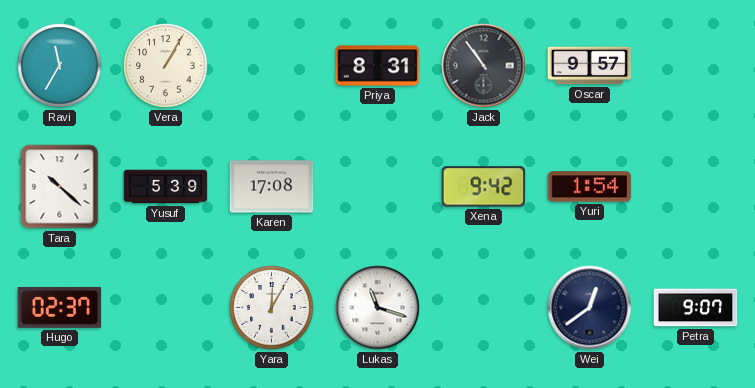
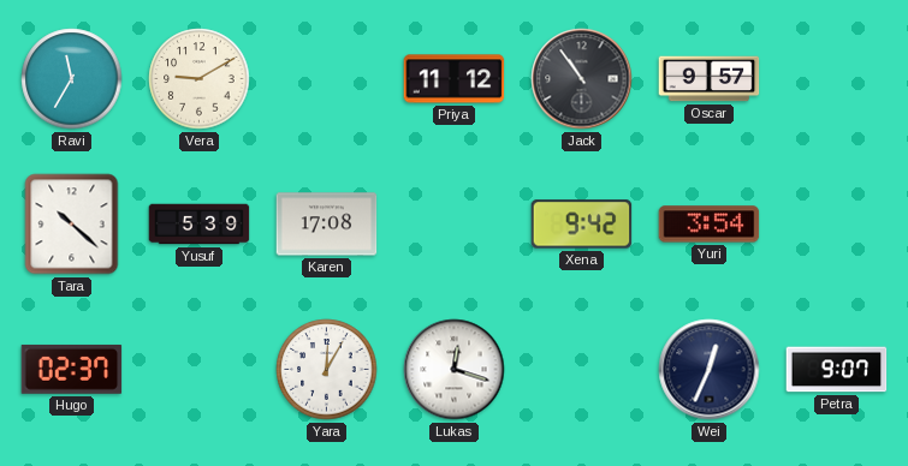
Vera: 1:05 -> 9:10
Priya: 8:31 -> 11:12
Yuri: 1:54 -> 3:54
Lukas: 11:18 -> 12:18
Wei: 12:39 -> 12:34
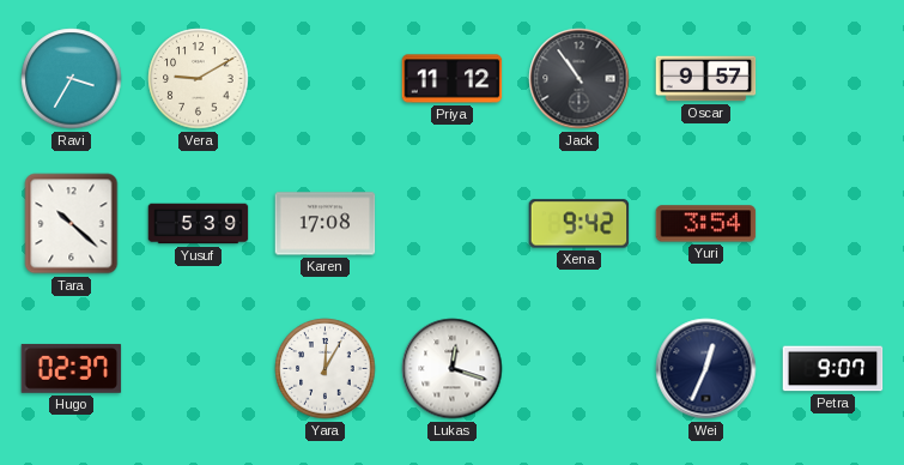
Ravi: 11:35 -> 3:35
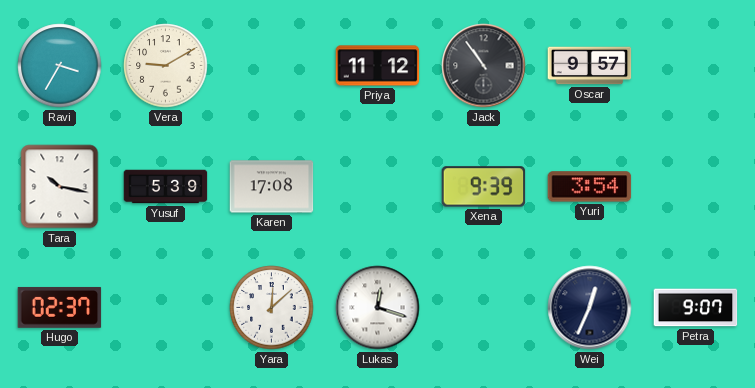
Tara: 10:22 -> 10:17
Xena: 9:42 -> 9:39
Yara: 12:05 -> 12:08
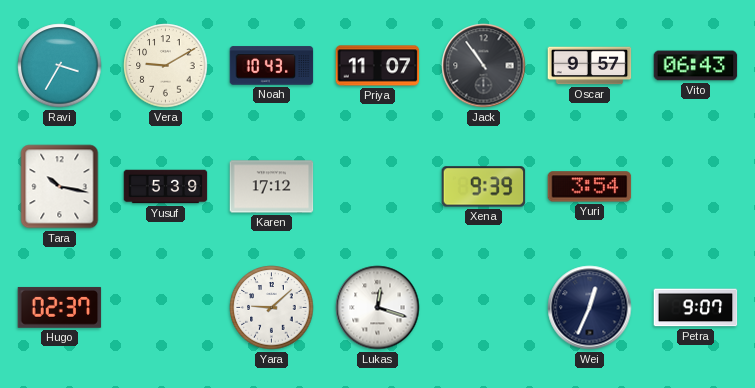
Noah: none -> 10:43
Priya: 11:12 -> 11:07
Vito: none -> 06:43
Karen: 17:08 -> 17:12
Yara: 12:08 -> 9:08
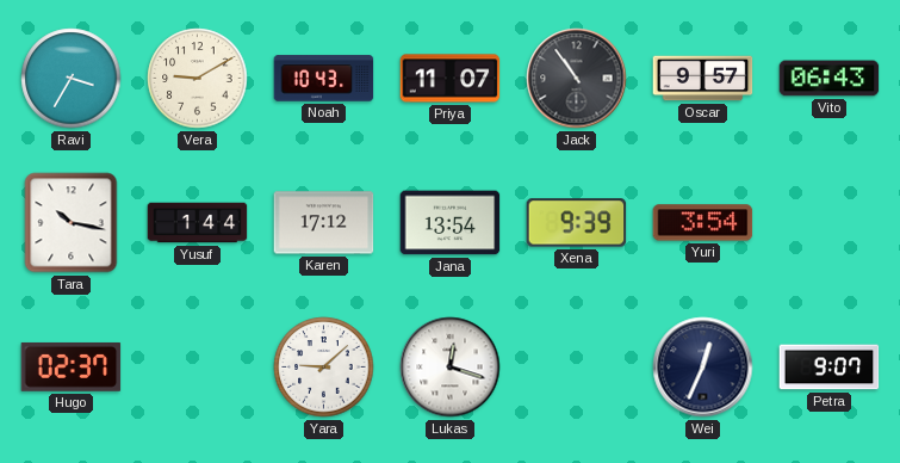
Yusuf: 5:39 -> 1:44
Jana: none -> 13:54
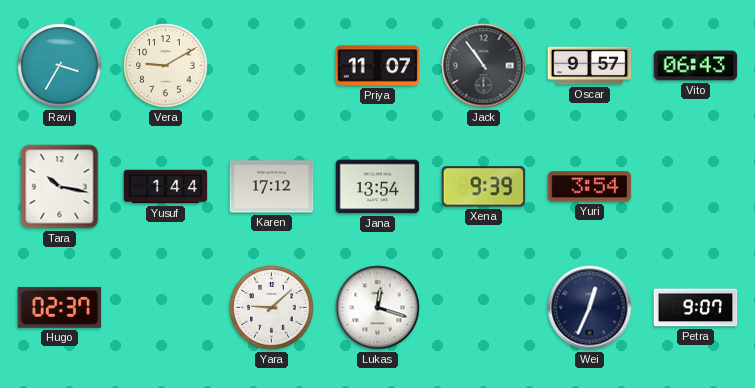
Noah: 10:43 -> none
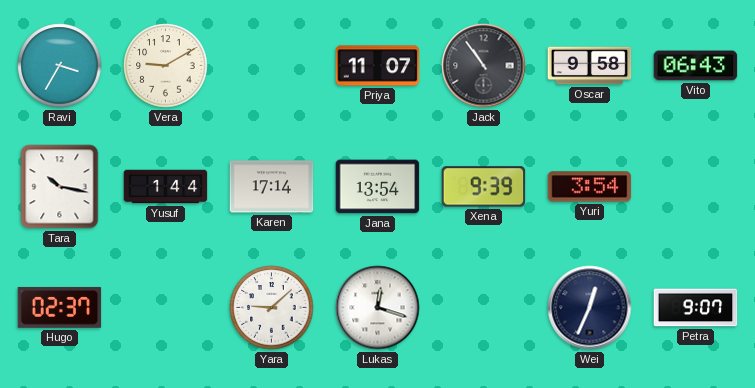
Oscar: 9:57 -> 9:58
Karen: 17:12 -> 17:14
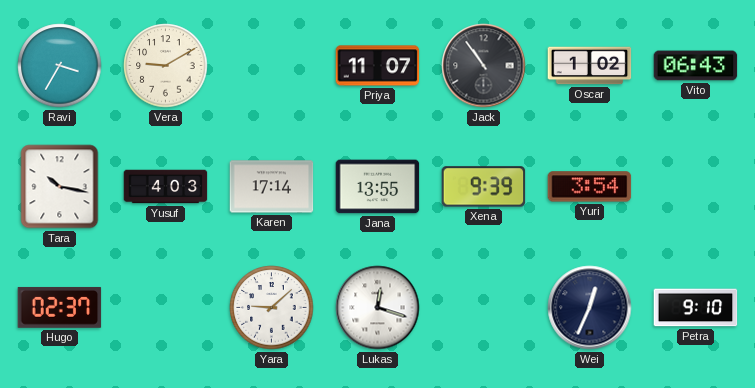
Oscar: 9:58 -> 1:02
Yusuf: 1:44 -> 4:03
Jana: 13:54 -> 13:55
Petra: 9:07 -> 9:10
